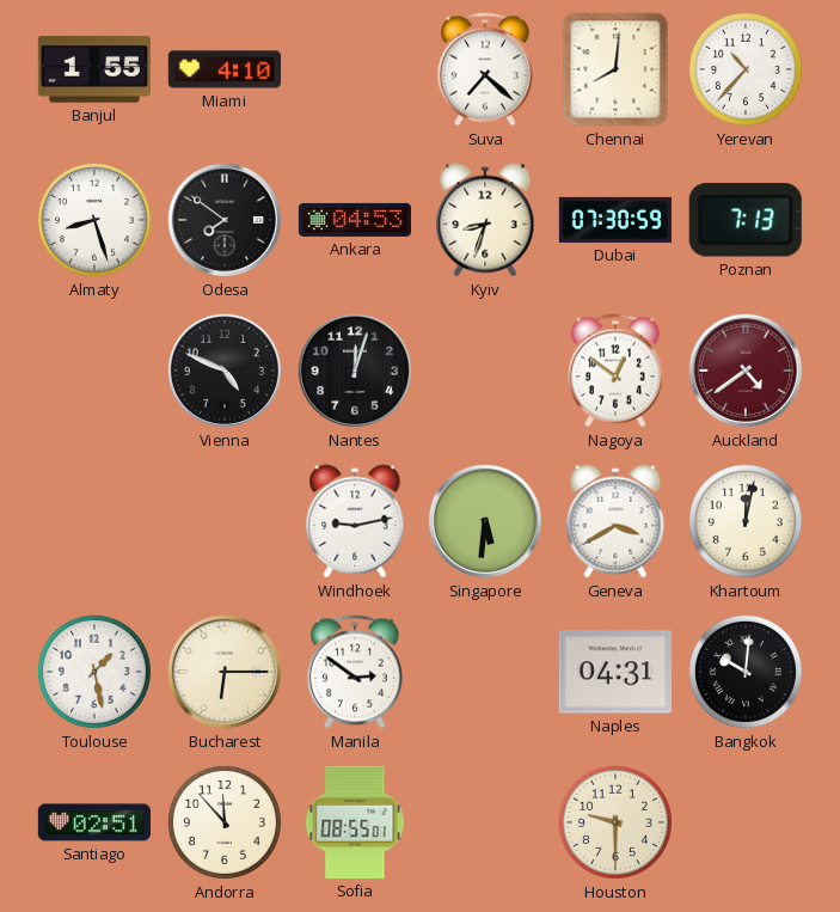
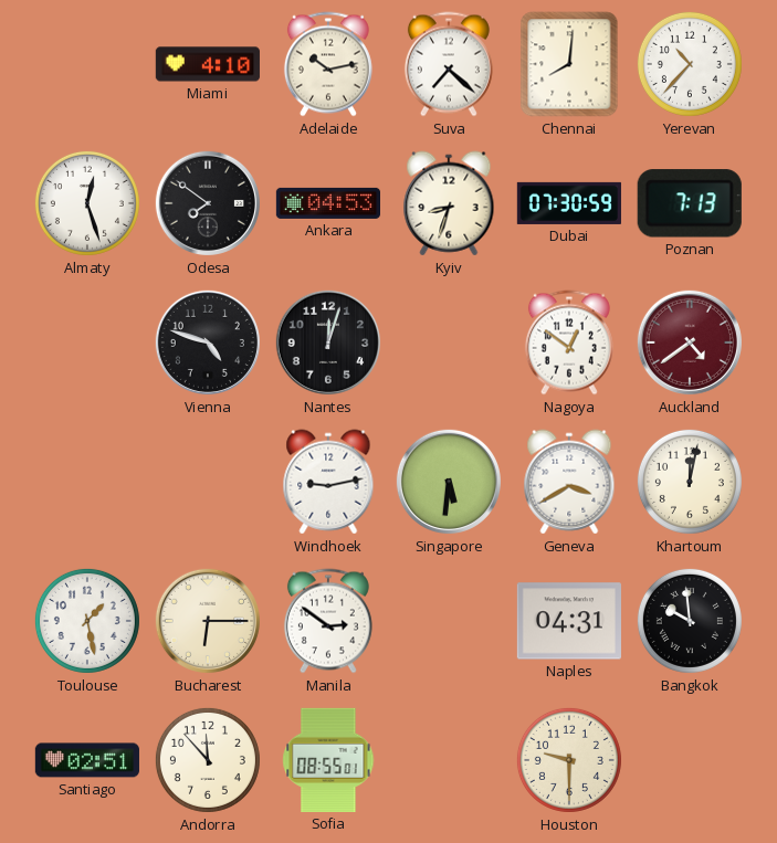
Banjul: 1:55 -> none
Adelaide: none -> 10:13
Almaty: 8:27 -> 12:27
Vienna: 4:49 -> 4:48
Bangkok: 10:01 -> 9:59
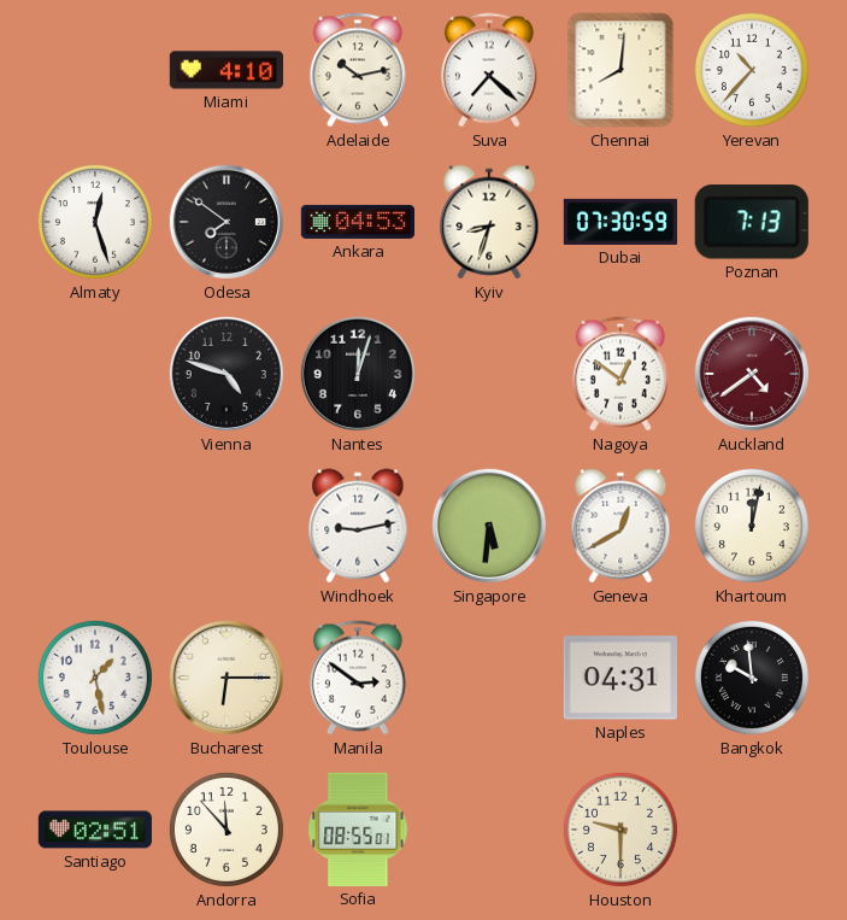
Geneva: 3:40 -> 12:40
